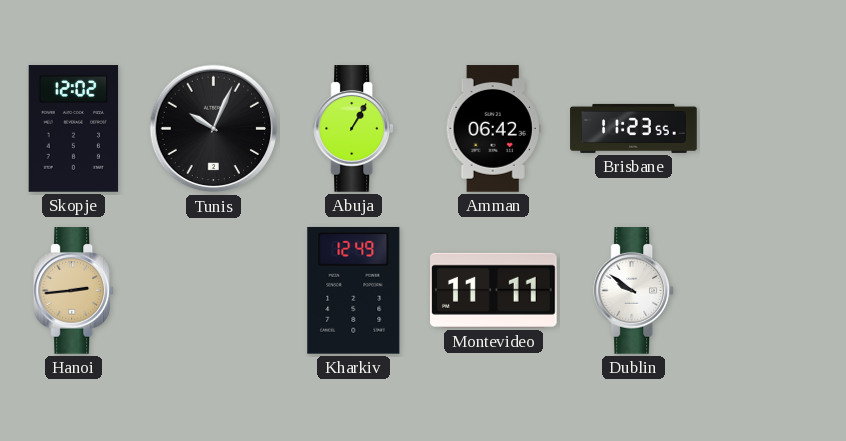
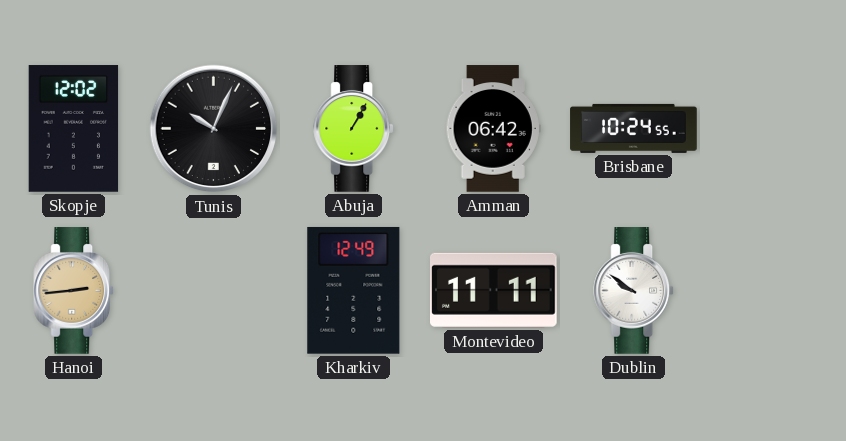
Brisbane: 11:23 -> 10:24
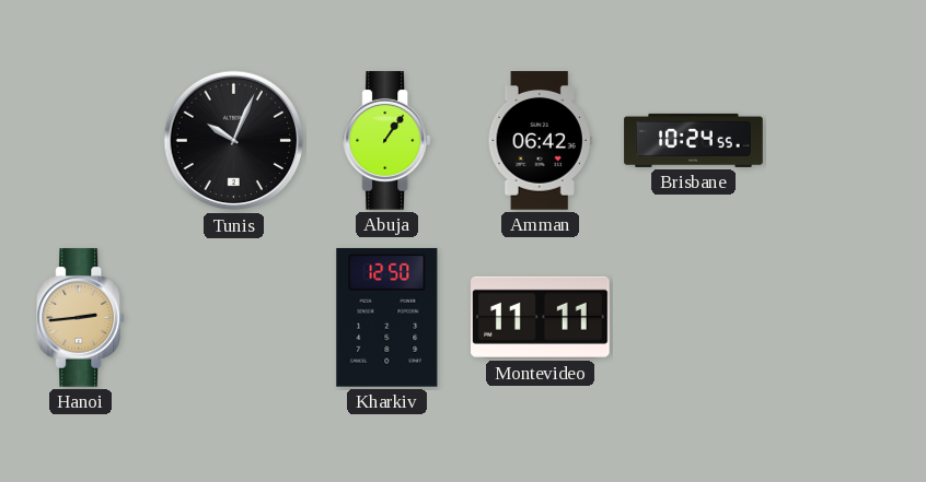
Skopje: 12:02 -> none
Abuja: 1:05 -> 1:06
Kharkiv: 12:49 -> 12:50
Dublin: 9:51 -> none
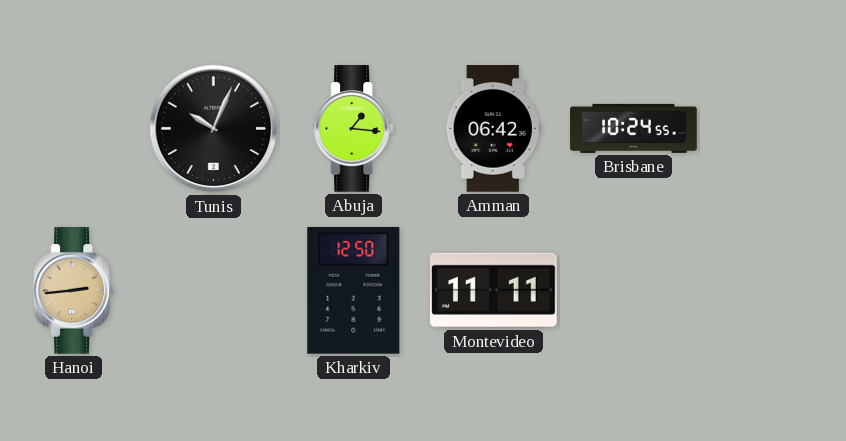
Abuja: 1:06 -> 1:16
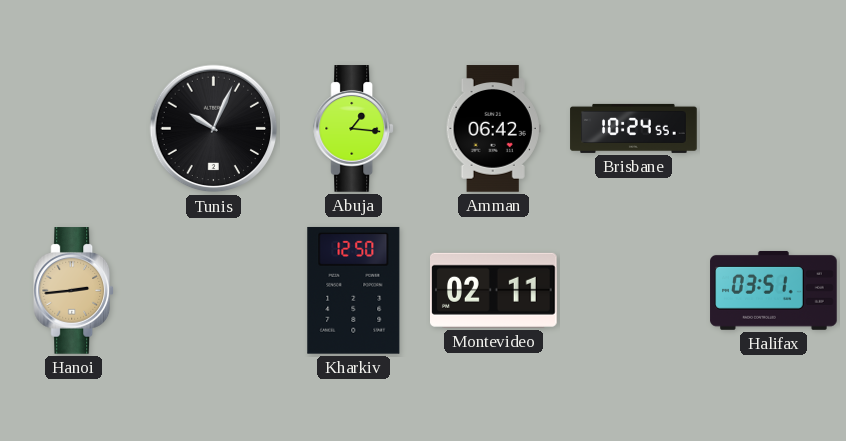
Montevideo: 11:11 -> 02:11
Halifax: none -> 03:51
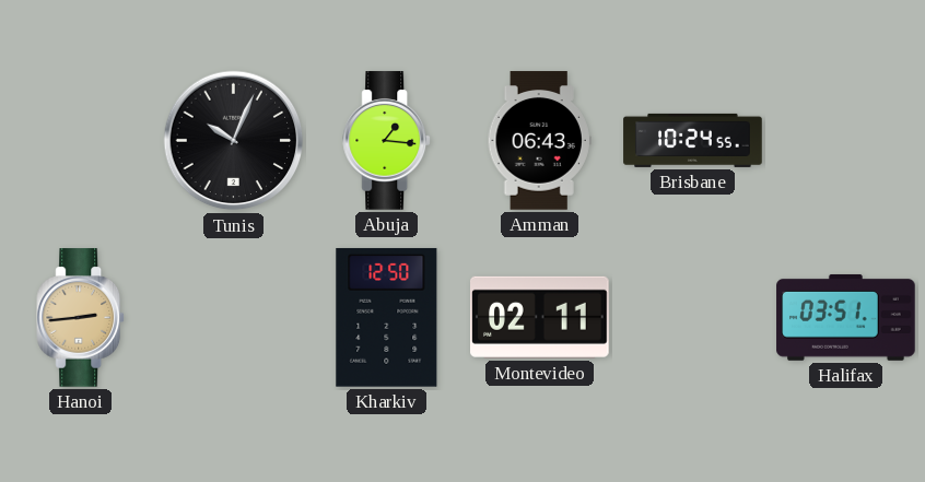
Amman: 06:42 -> 06:43
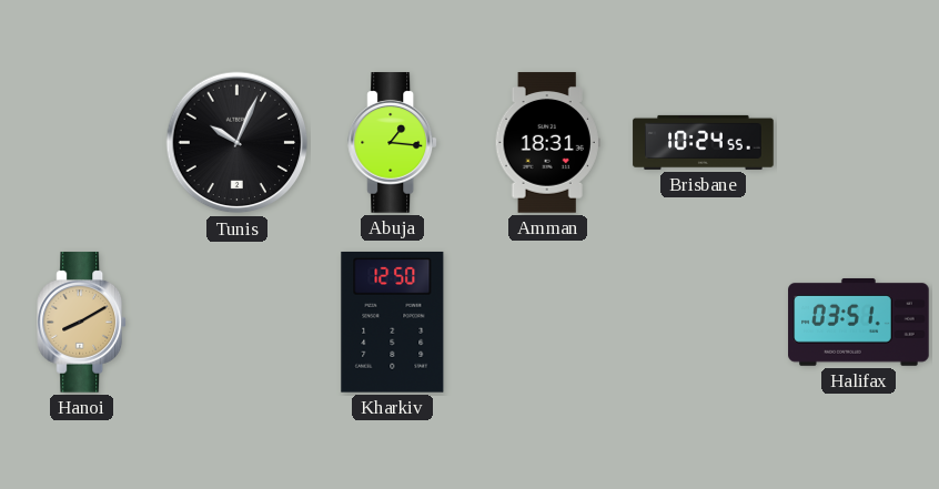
Amman: 06:43 -> 18:31
Hanoi: 2:44 -> 8:10
Montevideo: 02:11 -> none
